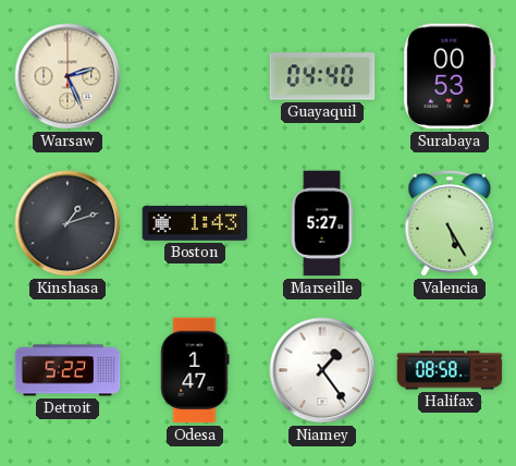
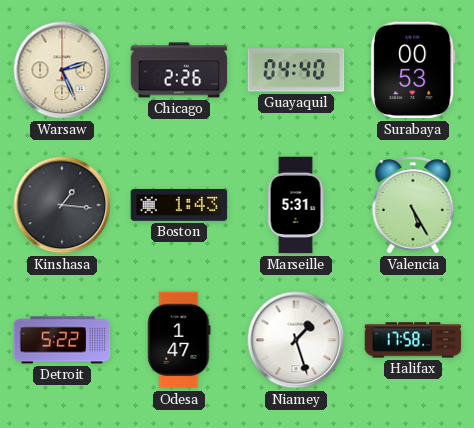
Chicago: none -> 2:26
Kinshasa: 1:12 -> 1:16
Marseille: 5:27 -> 5:31
Niamey: 1:24 -> 1:27
Halifax: 08:58 -> 17:58
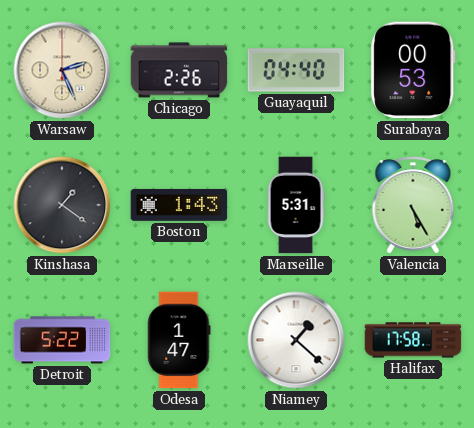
Kinshasa: 1:16 -> 1:21
Niamey: 1:27 -> 1:22
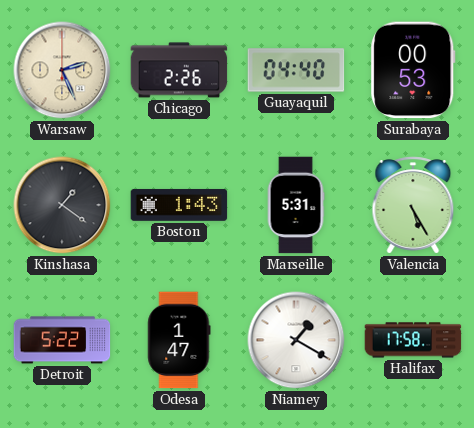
Niamey: 1:22 -> 1:20
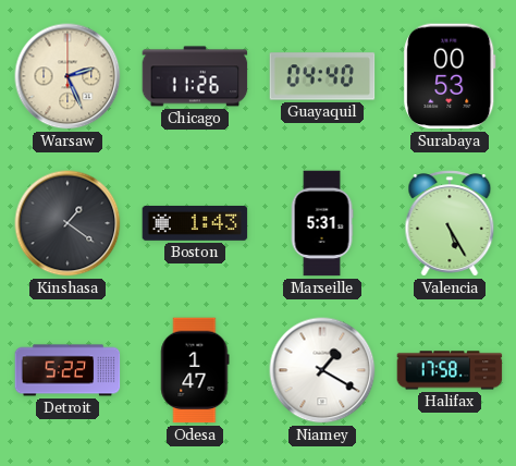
Chicago: 2:26 -> 11:26
